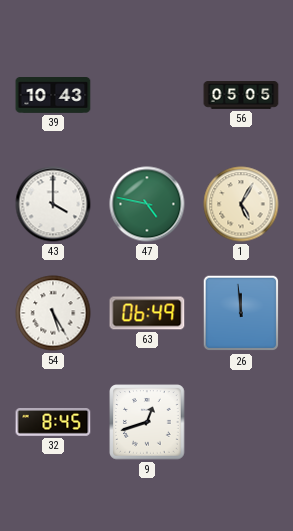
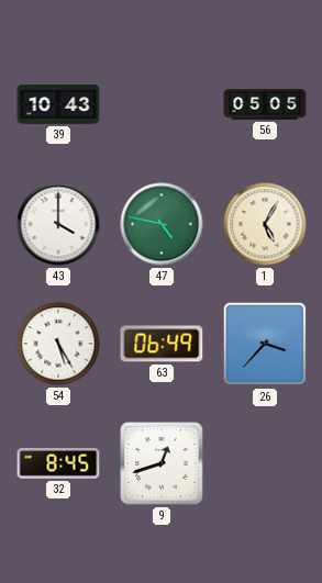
26: 11:59 -> 3:37
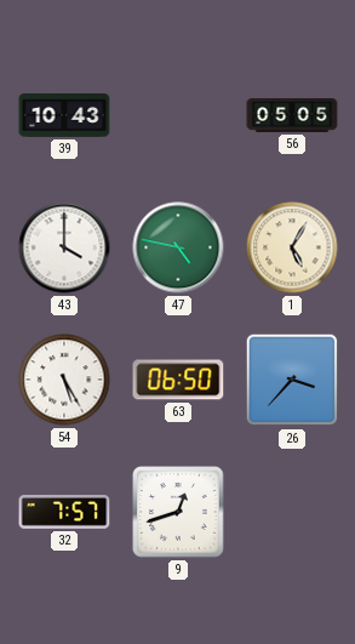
63: 06:49 -> 06:50
32: 8:45 -> 7:57
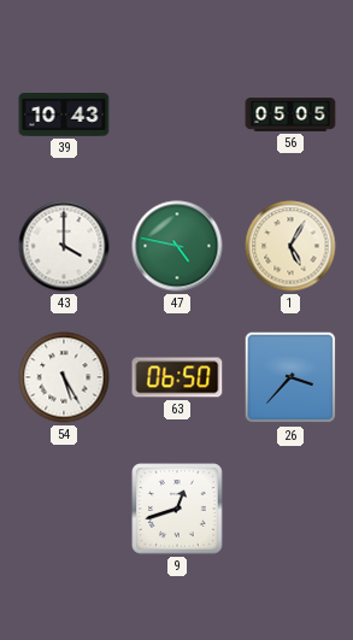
32: 7:57 -> none
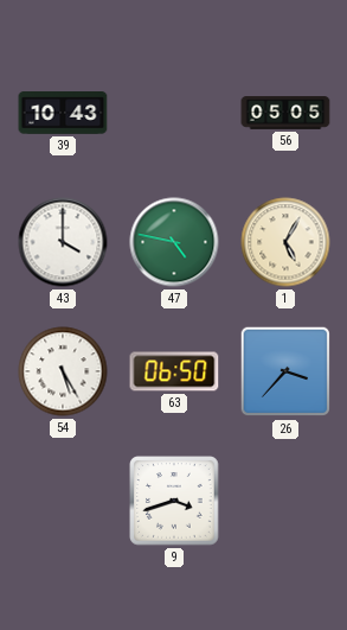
9: 12:42 -> 3:42
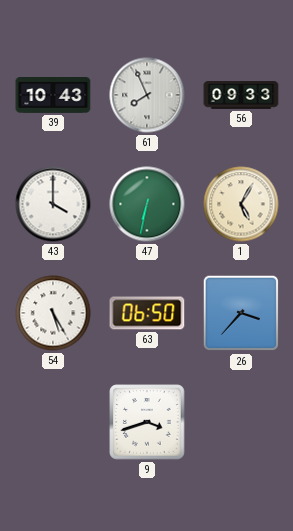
61: none -> 7:56
56: 05:05 -> 09:33
47: 4:47 -> 6:32
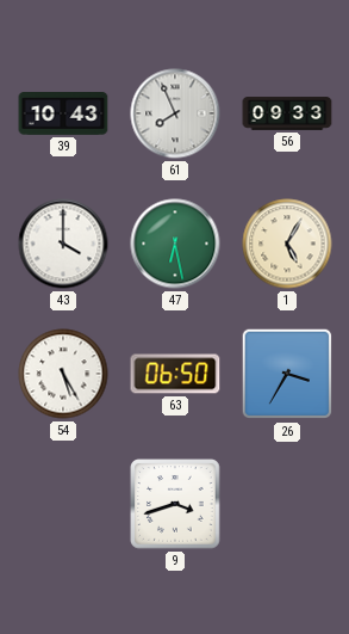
47: 6:32 -> 6:28
26: 3:37 -> 3:35
